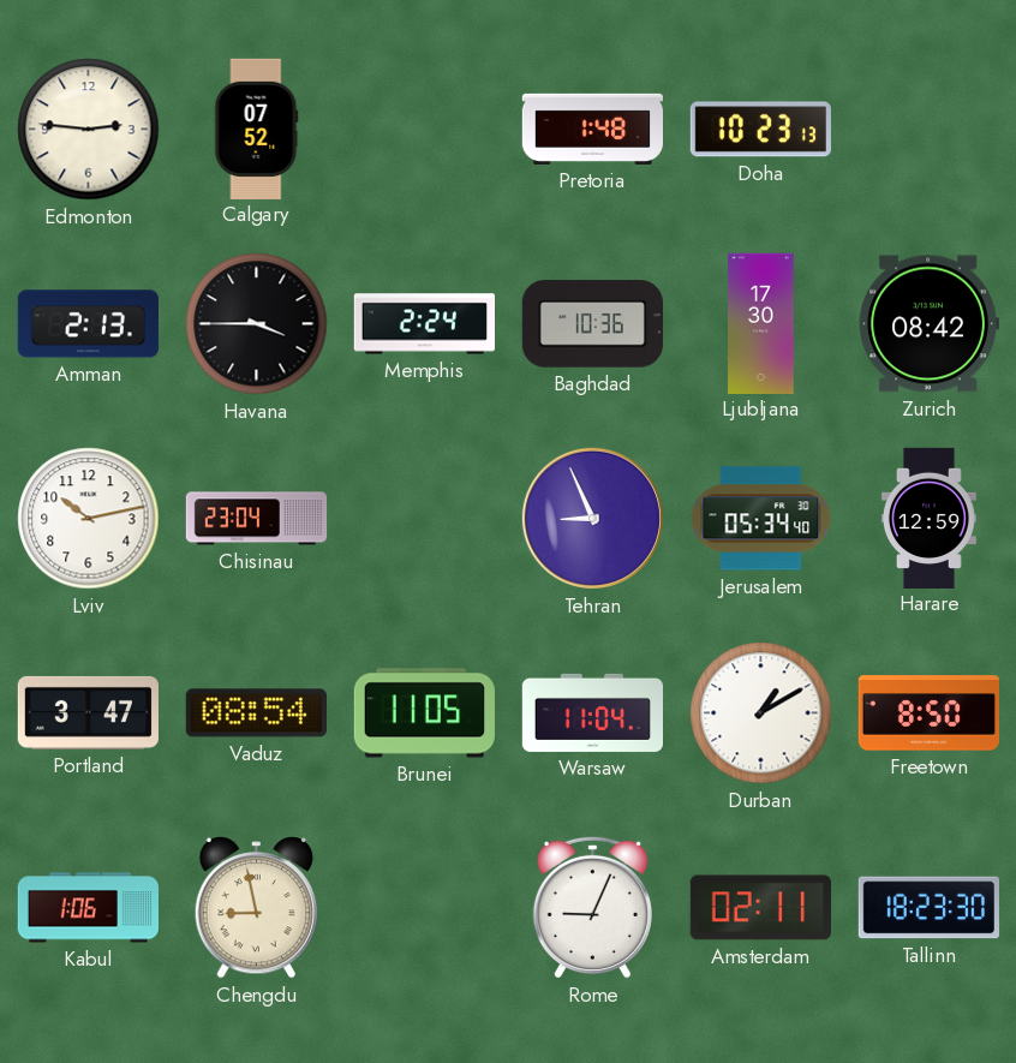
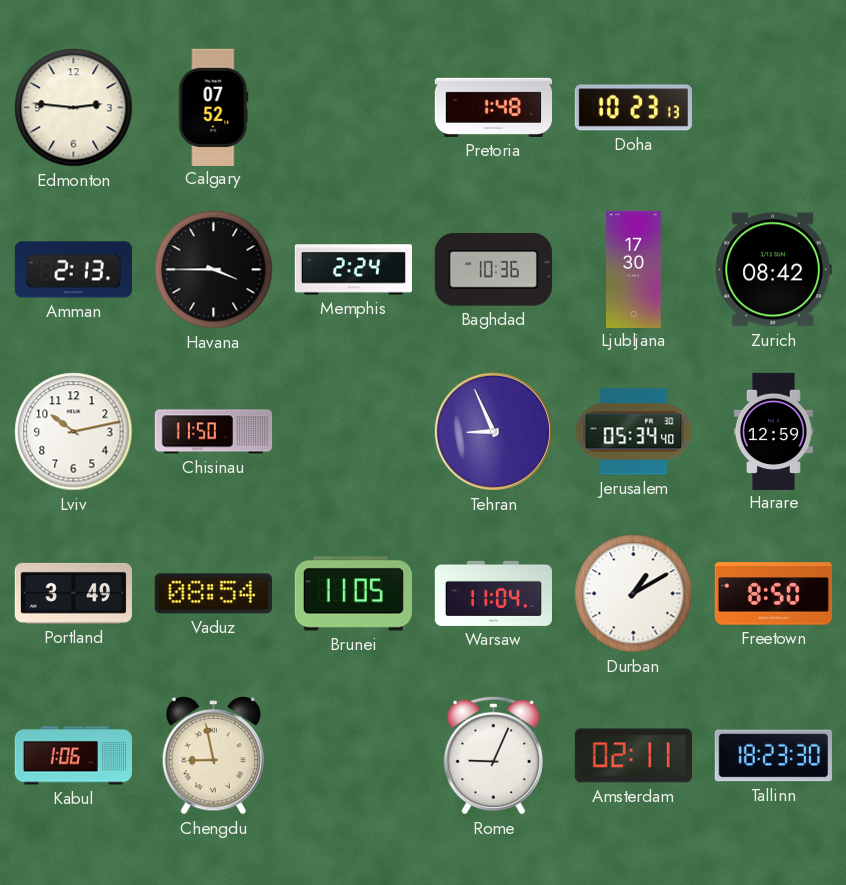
Chisinau: 23:04 -> 11:50
Portland: 3:47 -> 3:49
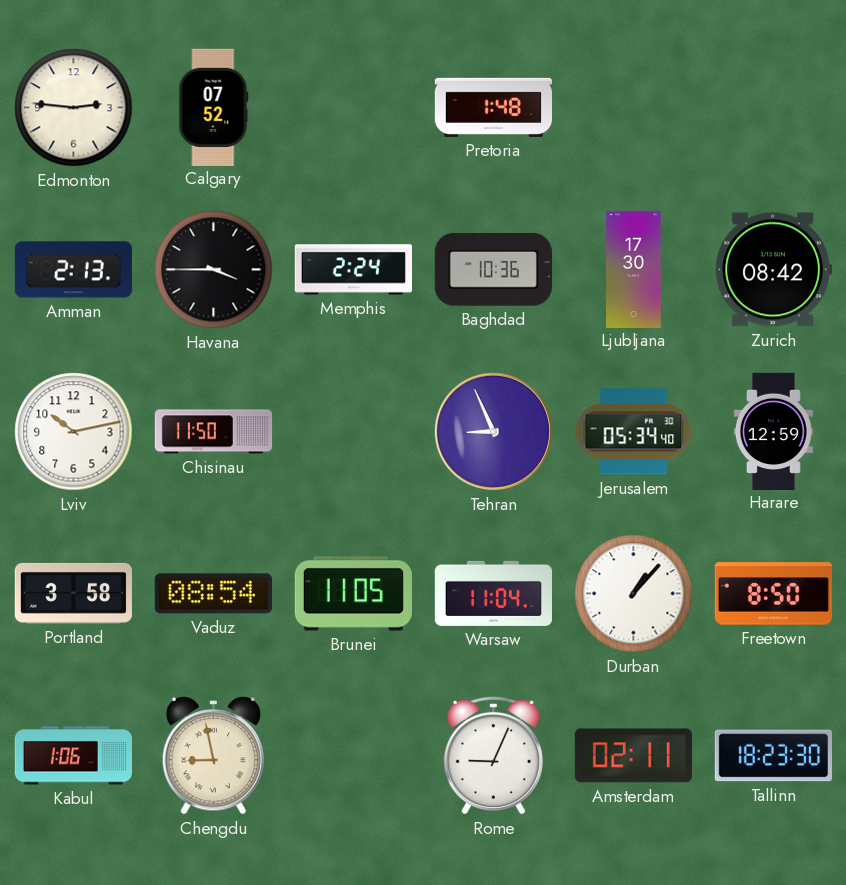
Doha: 10:23 -> none
Portland: 3:49 -> 3:58
Durban: 1:10 -> 1:07
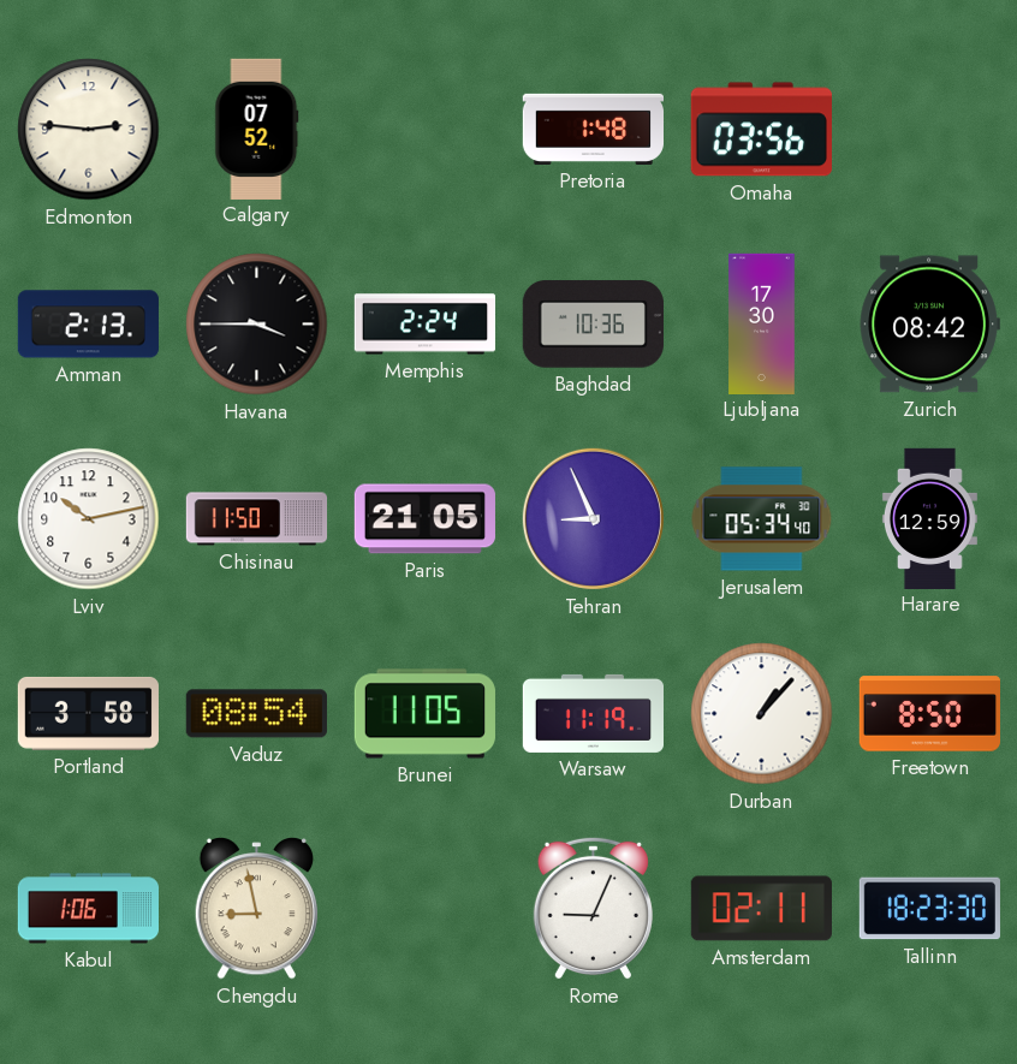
Omaha: none -> 03:56
Paris: none -> 21:05
Warsaw: 11:04 -> 11:19
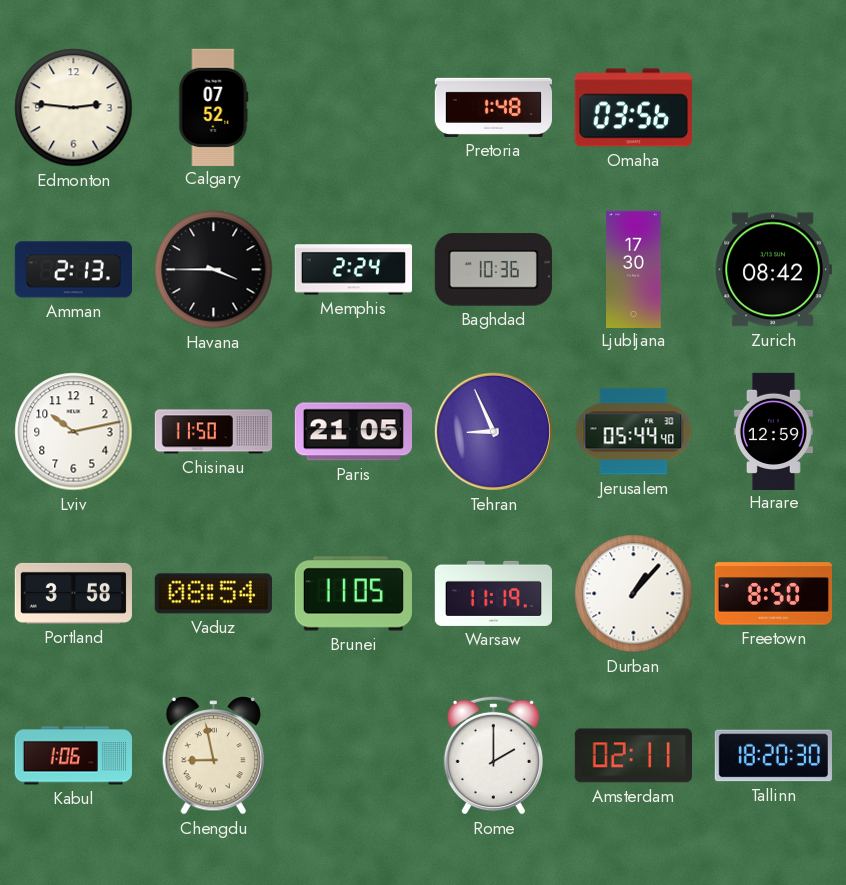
Jerusalem: 05:34 -> 05:44
Rome: 9:04 -> 2:00
Tallinn: 18:23 -> 18:20
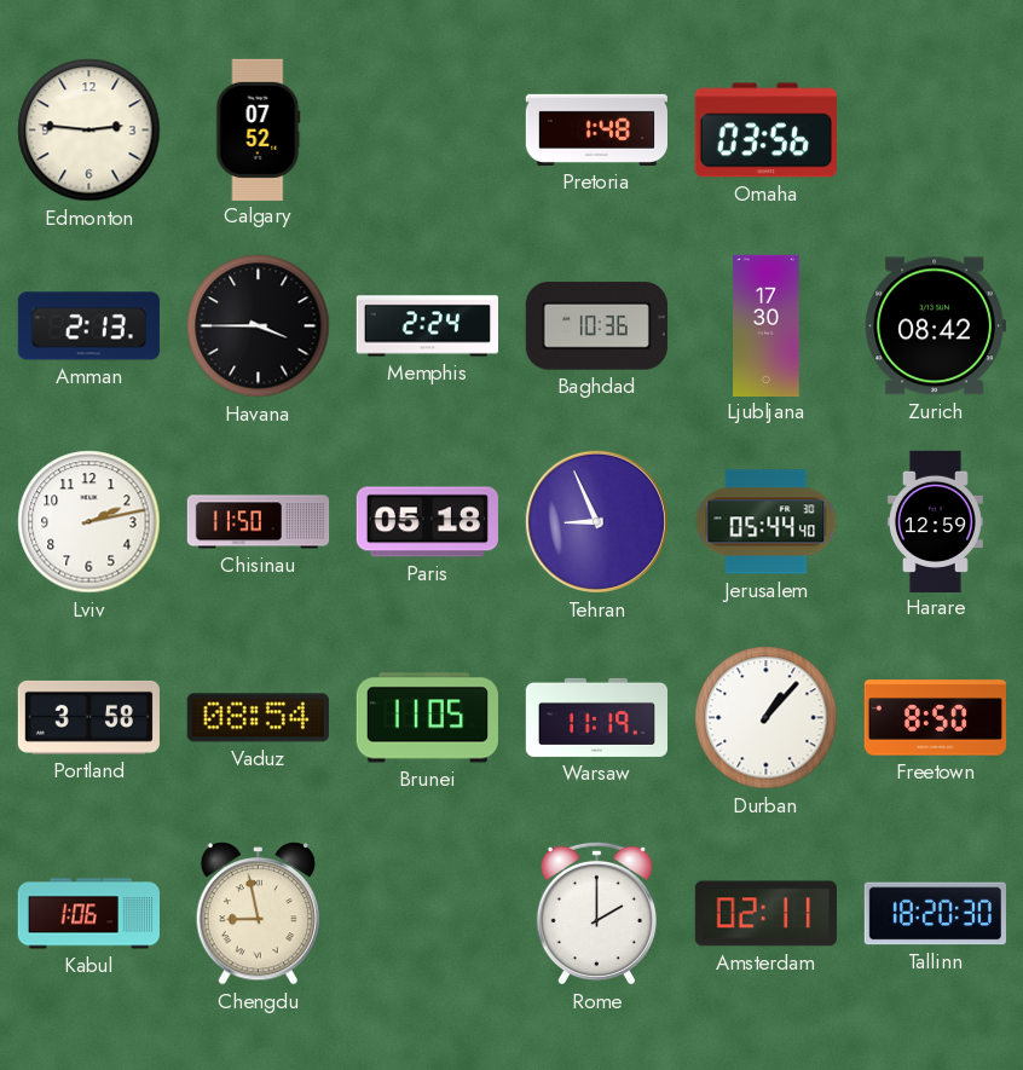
Lviv: 10:13 -> 2:13
Paris: 21:05 -> 05:18
